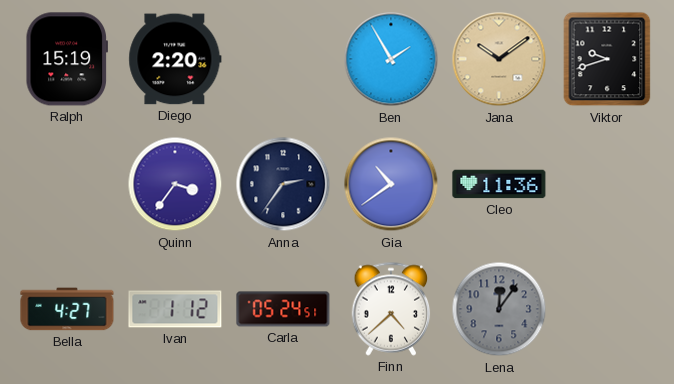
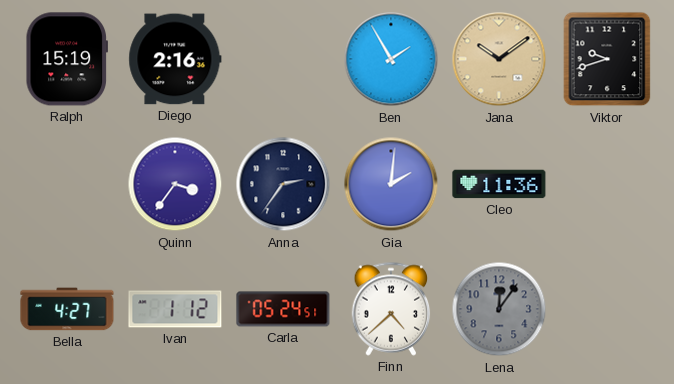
Diego: 2:20 -> 2:16
Gia: 10:39 -> 2:01
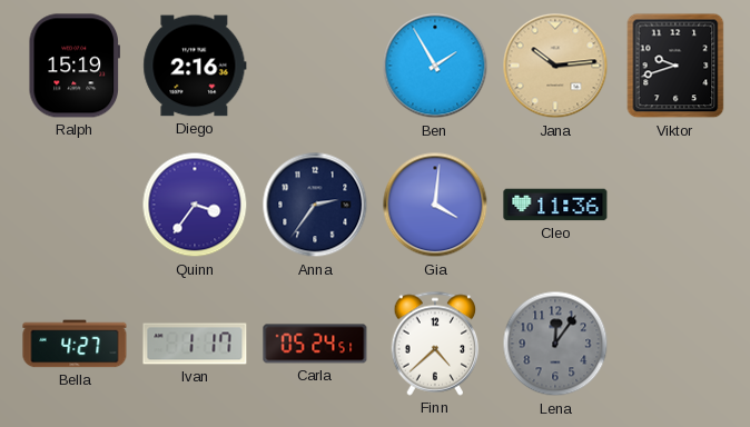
Jana: 10:09 -> 10:14
Gia: 2:01 -> 4:01
Ivan: 1:12 -> 1:17
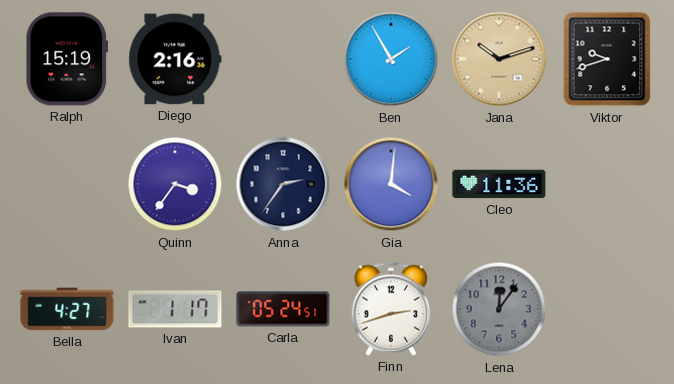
Jana: 10:14 -> 10:12
Finn: 4:38 -> 2:42
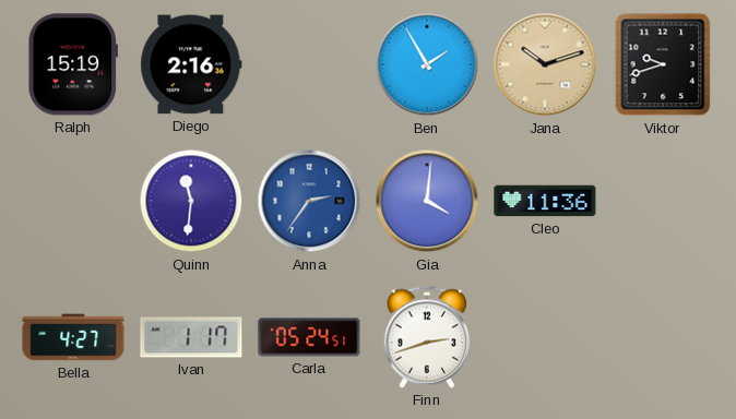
Quinn: 3:36 -> 11:31
Anna dial: navy -> blue
Lena: 12:06 -> none
